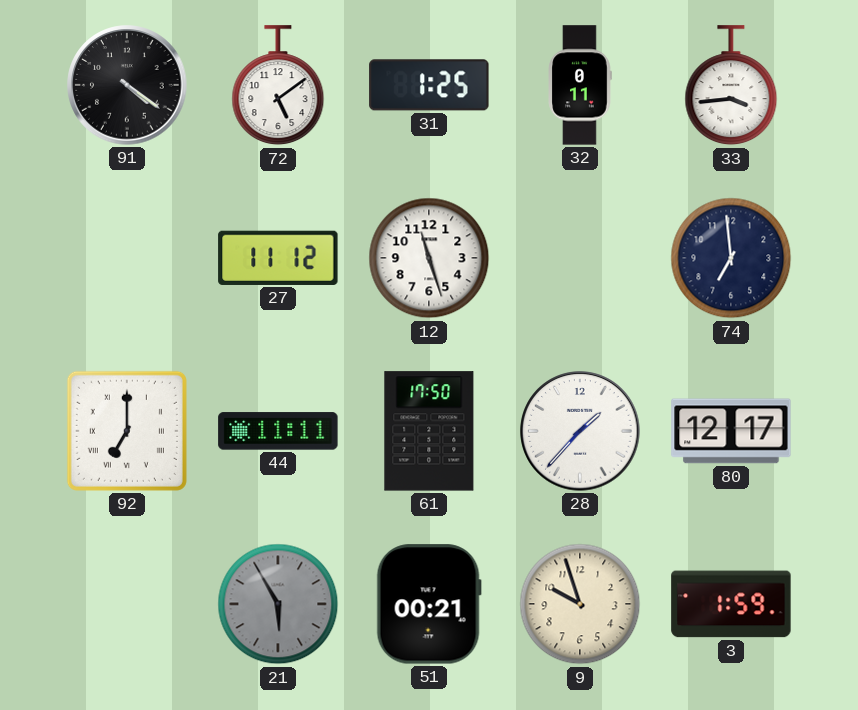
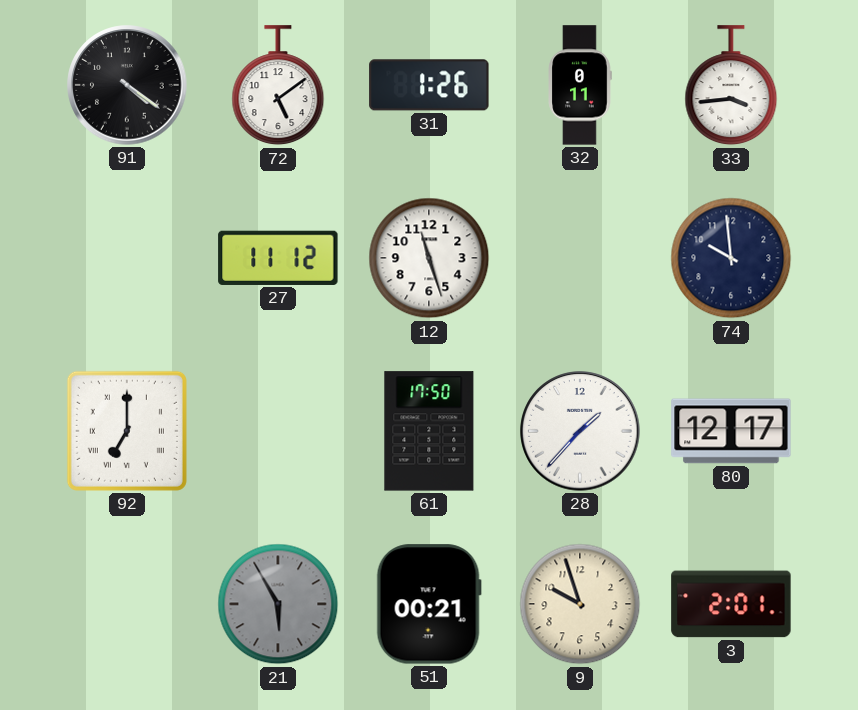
31: 1:25 -> 1:26
74: 6:59 -> 9:59
44: 11:11 -> none
3: 1:59 -> 2:01
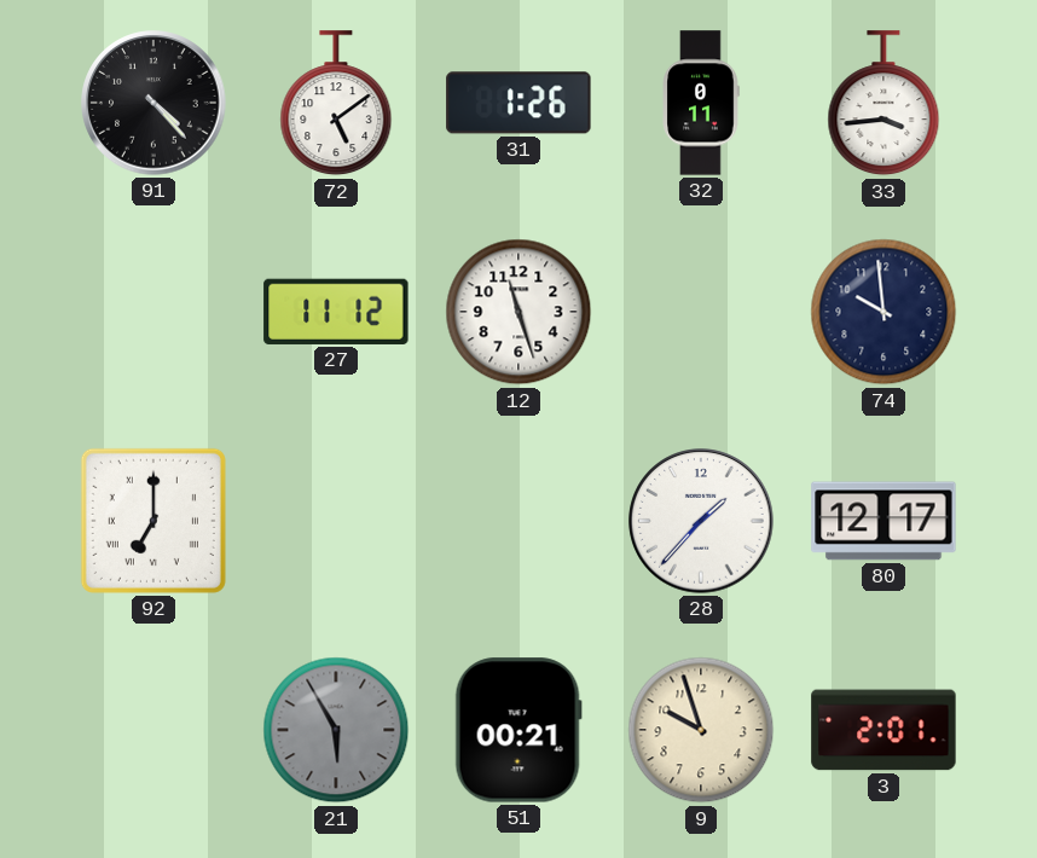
91: 4:21 -> 4:23
61: 17:50 -> none
